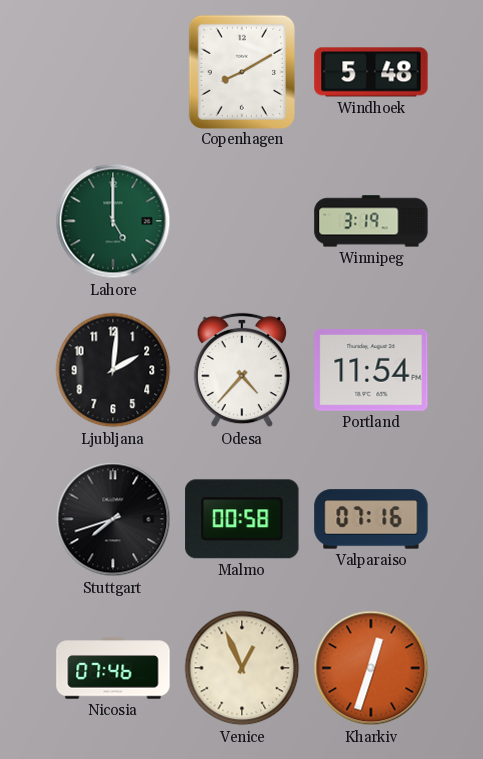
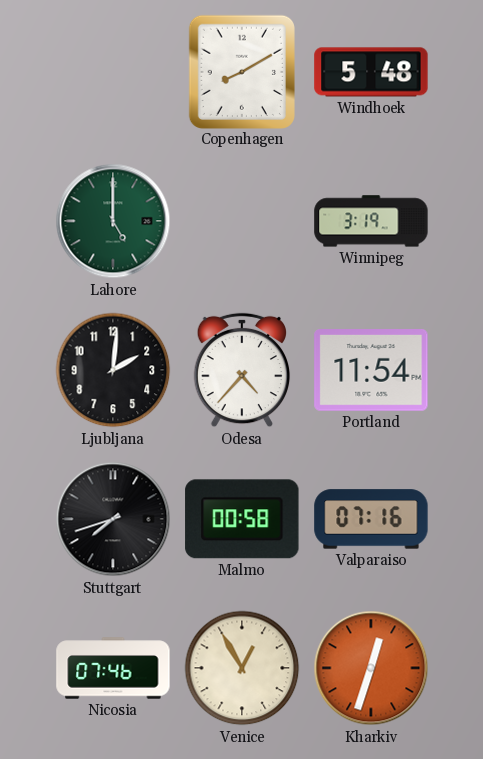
Venice: 12:56 -> 12:55
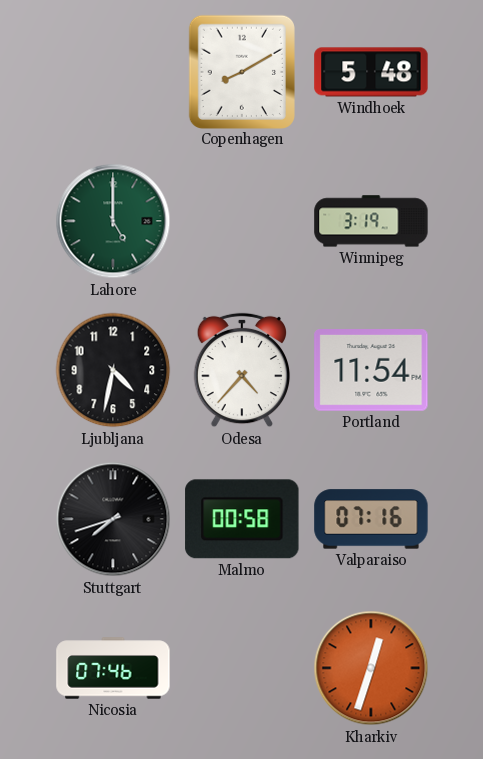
Ljubljana: 2:01 -> 4:32
Venice: 12:55 -> none
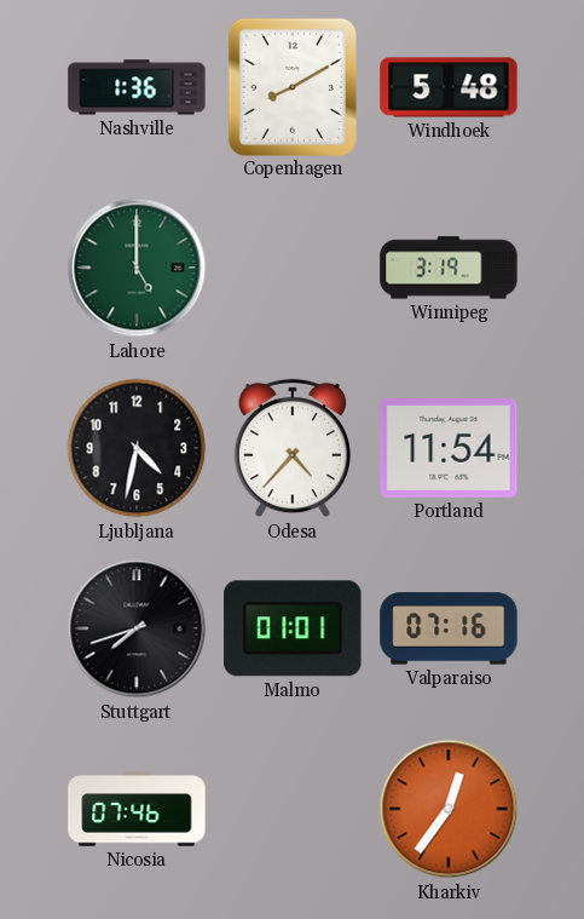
Nashville: none -> 1:36
Malmo: 00:58 -> 01:01
Kharkiv: 12:33 -> 12:36
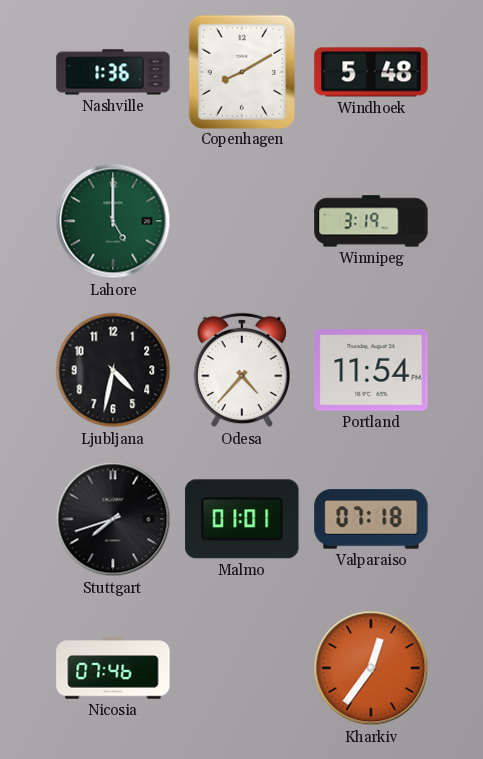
Valparaiso: 07:16 -> 07:18
